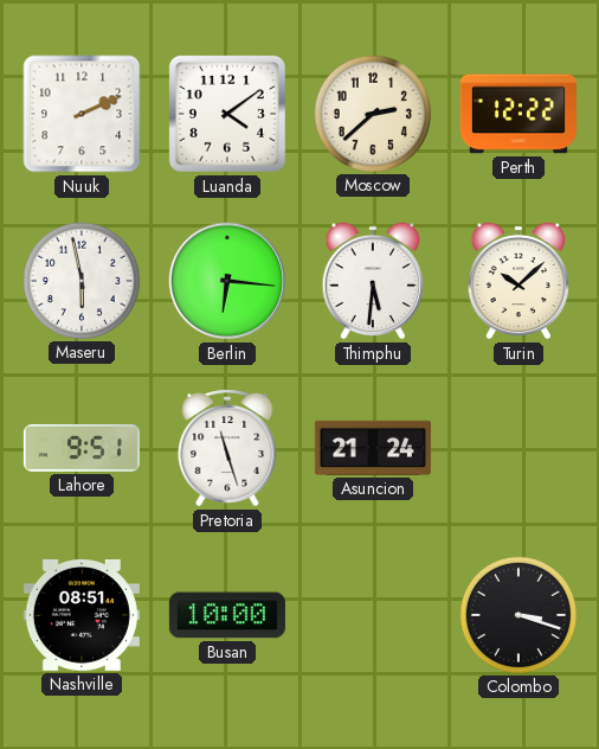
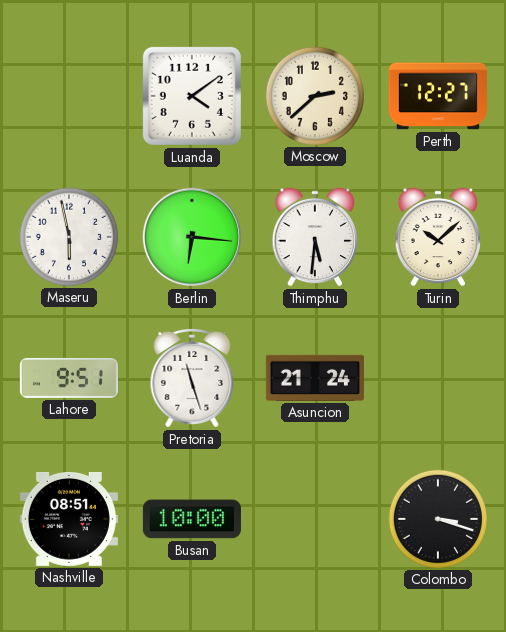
Nuuk: 2:11 -> none
Perth: 12:22 -> 12:27
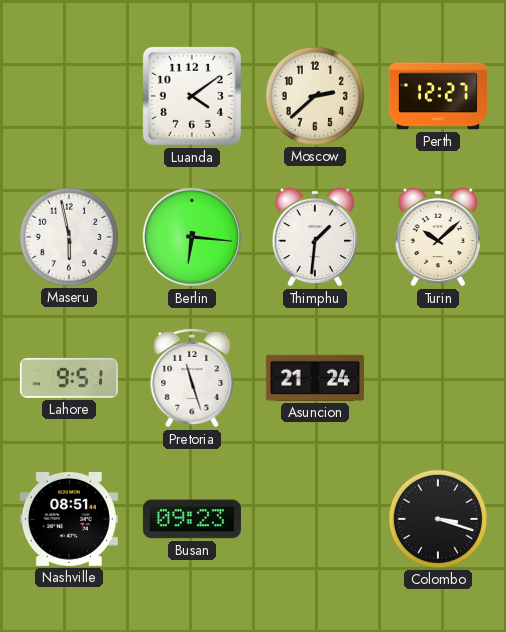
Thimphu: 5:31 -> 1:31
Busan: 10:00 -> 09:23
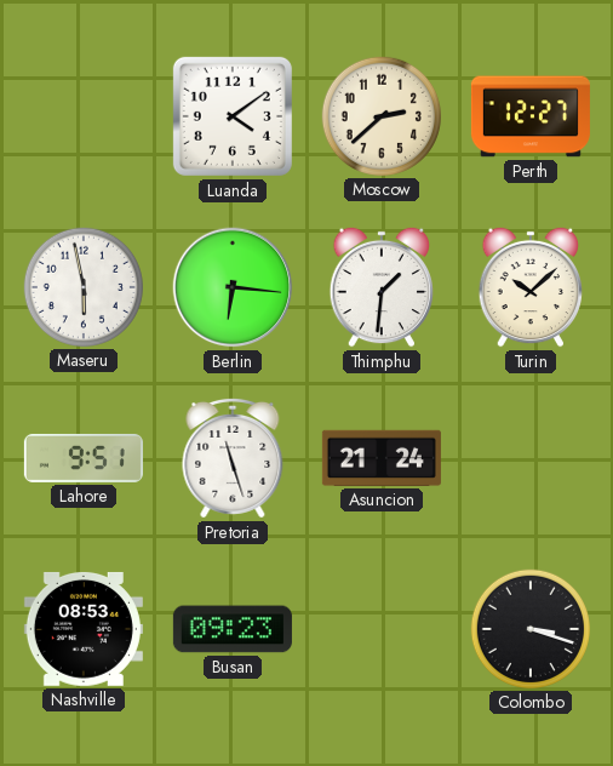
Nashville: 08:51 -> 08:53
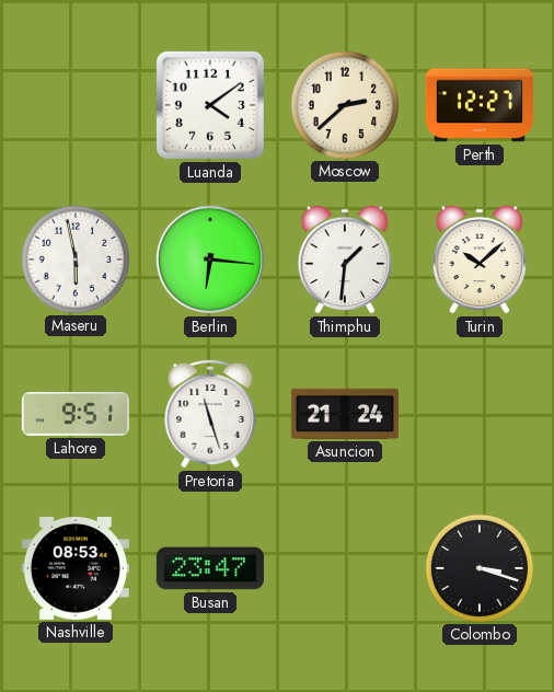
Busan: 09:23 -> 23:47
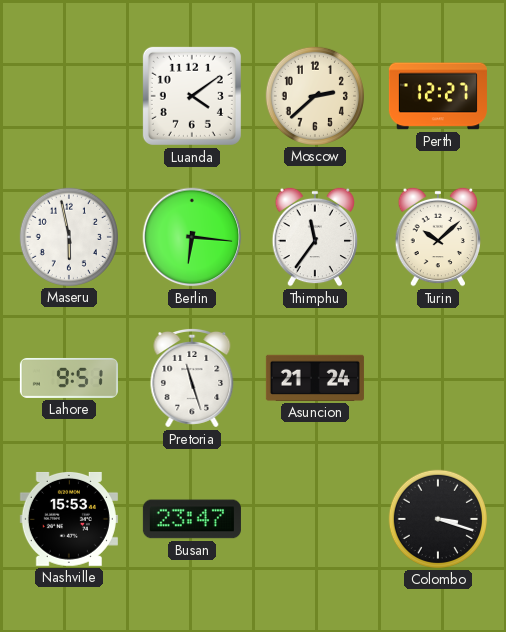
Thimphu: 1:31 -> 11:36
Nashville: 08:53 -> 15:53
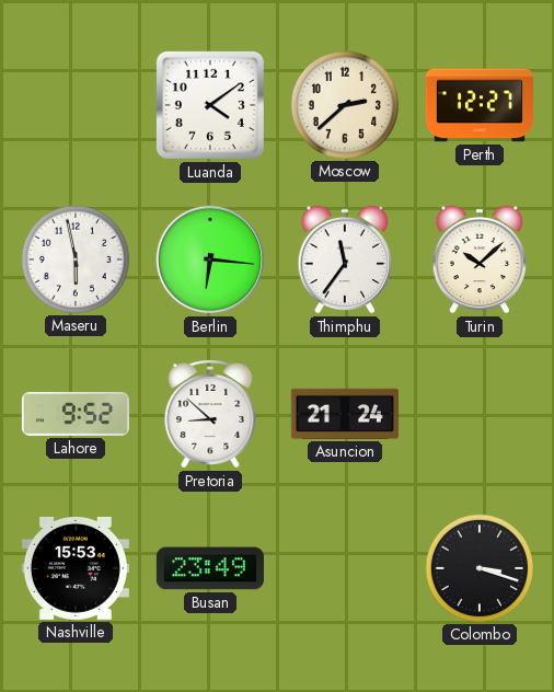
Lahore: 9:51 -> 9:52
Pretoria: 11:27 -> 8:52
Busan: 23:47 -> 23:49
